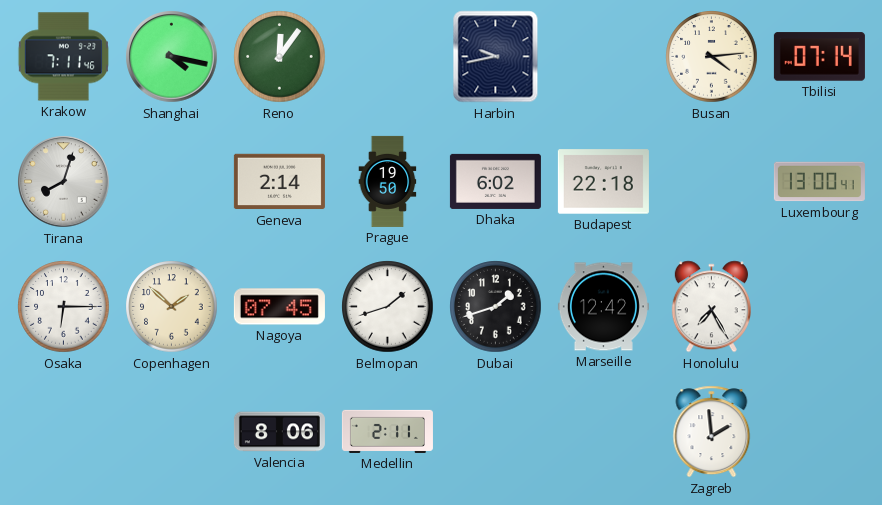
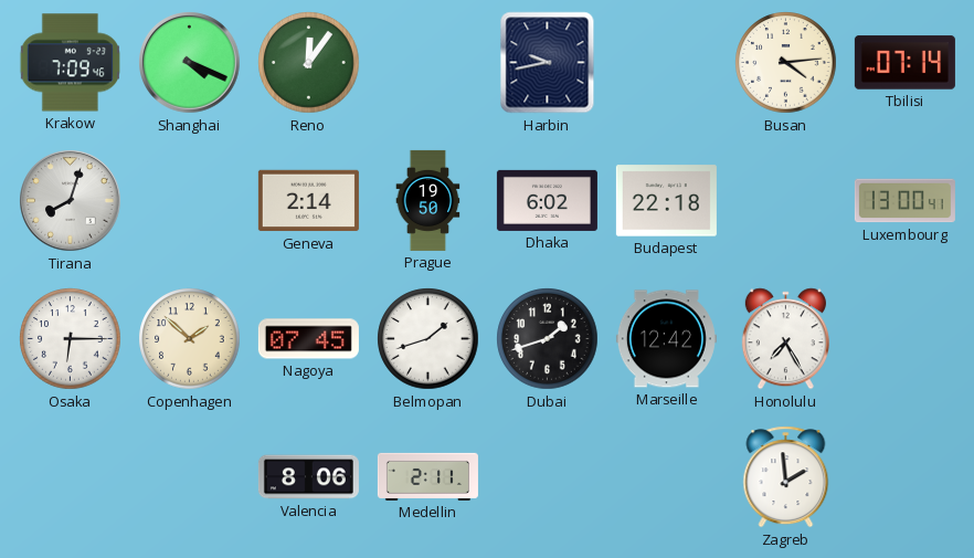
Krakow: 7:11 -> 7:09
Shanghai: 4:17 -> 4:19
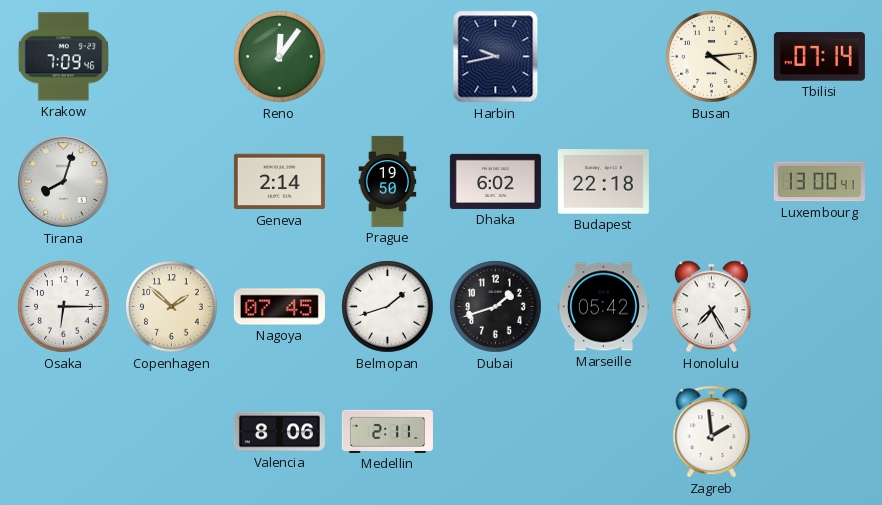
Shanghai: 4:19 -> none
Marseille: 12:42 -> 05:42
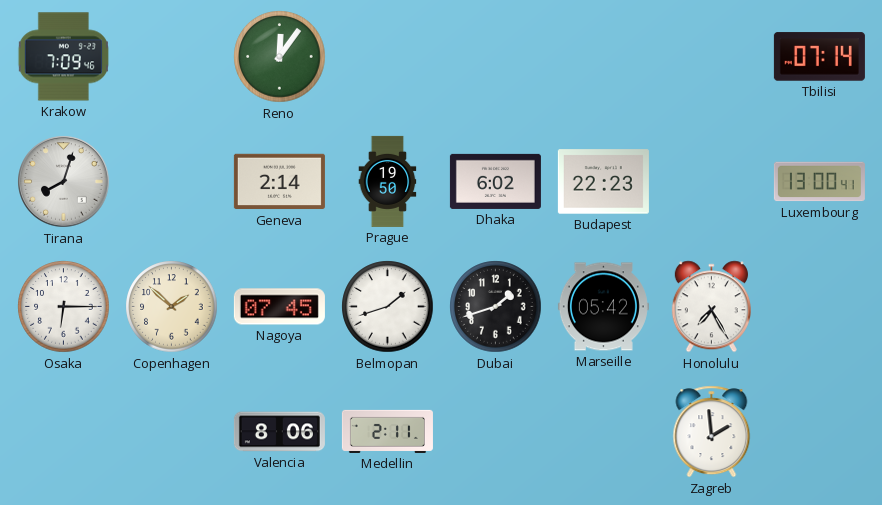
Harbin: 9:43 -> none
Busan: 4:14 -> none
Budapest: 22:18 -> 22:23
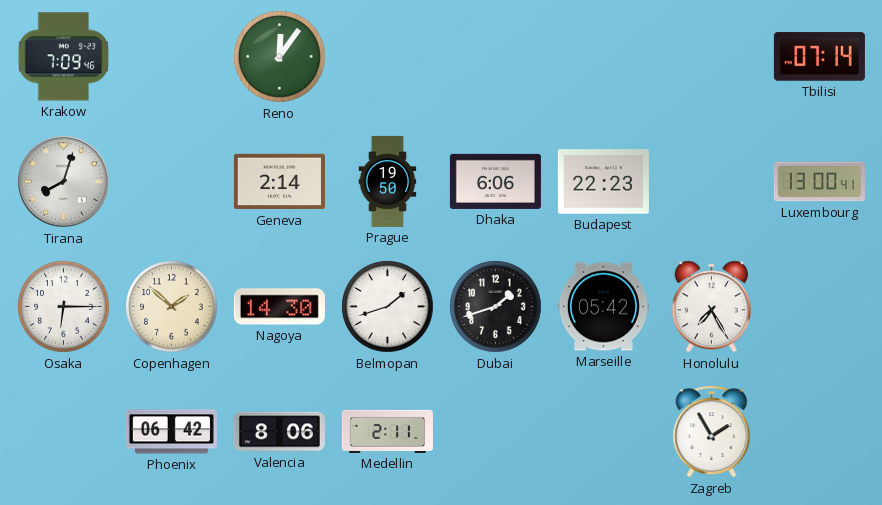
Dhaka: 6:02 -> 6:06
Nagoya: 07:45 -> 14:30
Phoenix: none -> 06:42
Zagreb: 1:59 -> 1:55
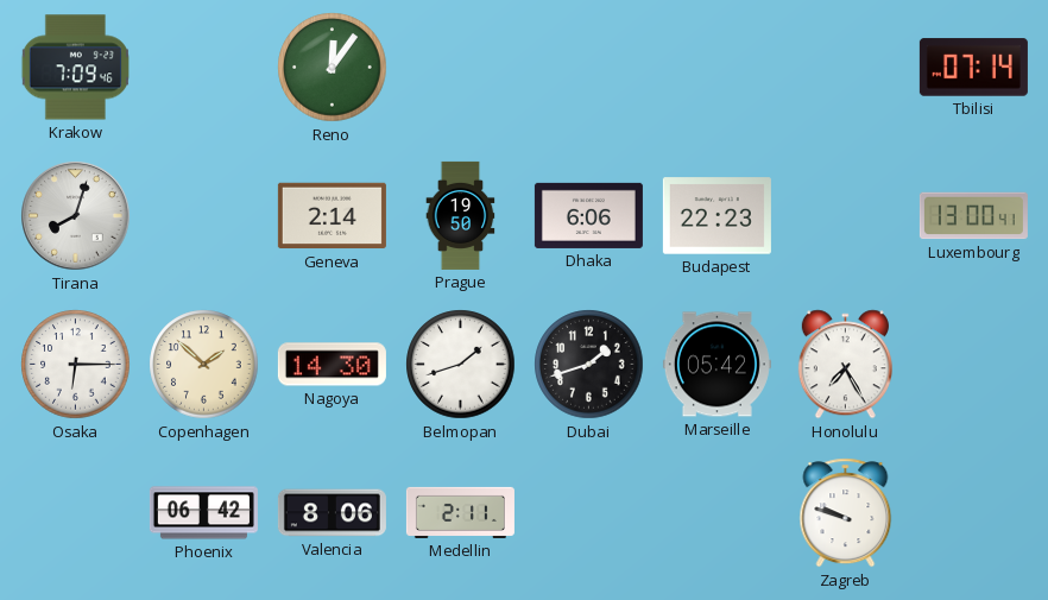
Zagreb: 1:55 -> 9:48
